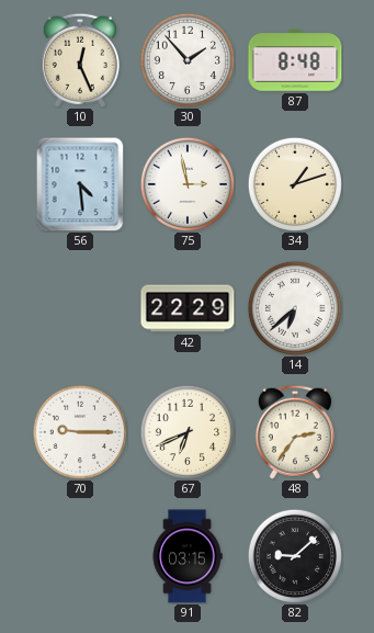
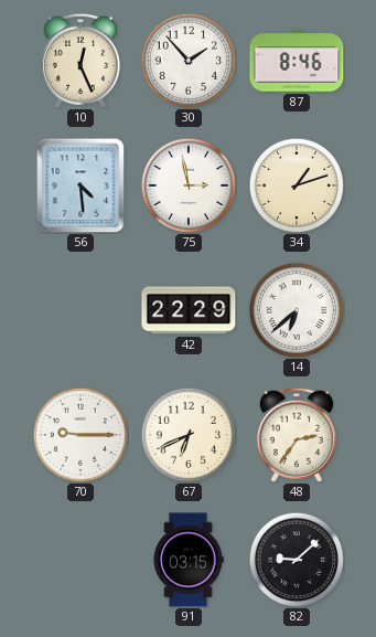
87: 8:48 -> 8:46
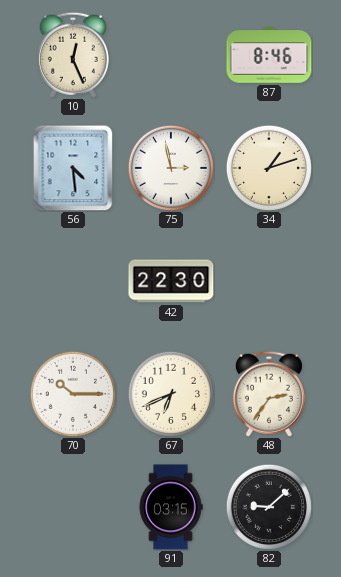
30: 1:53 -> none
42: 22:29 -> 22:30
14: 6:38 -> none
70: 9:15 -> 10:15
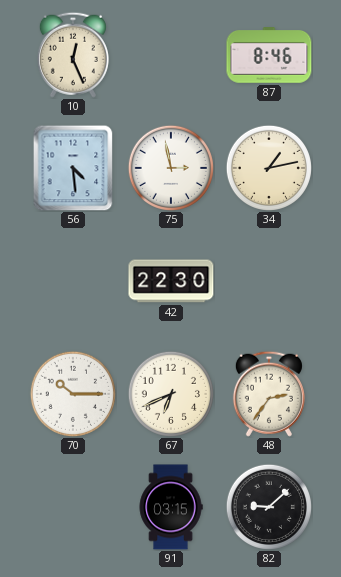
34: 1:12 -> 1:13
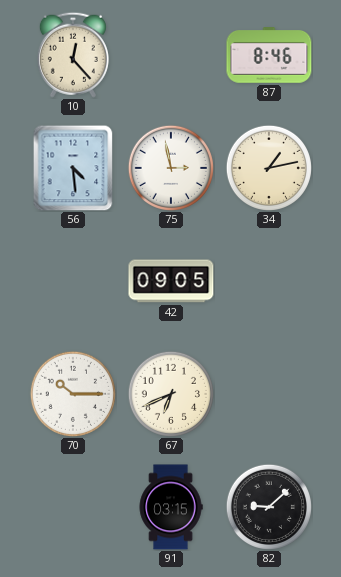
10: 12:26 -> 12:23
42: 22:30 -> 09:05
48: 2:36 -> none
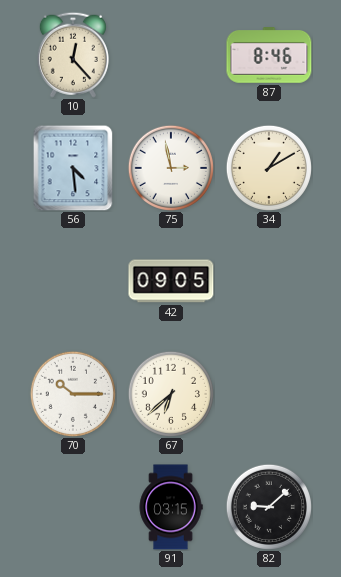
34: 1:13 -> 1:10
67: 6:41 -> 6:38
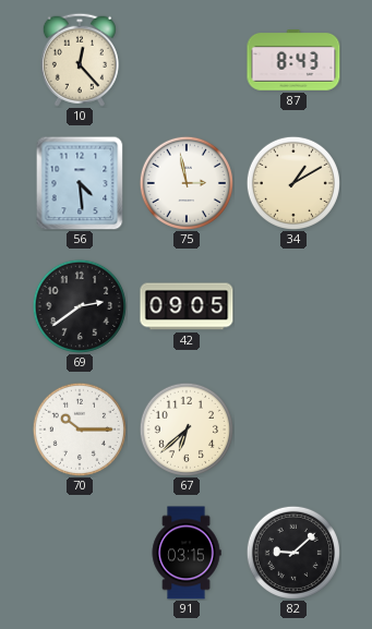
87: 8:46 -> 8:43
69: none -> 2:39
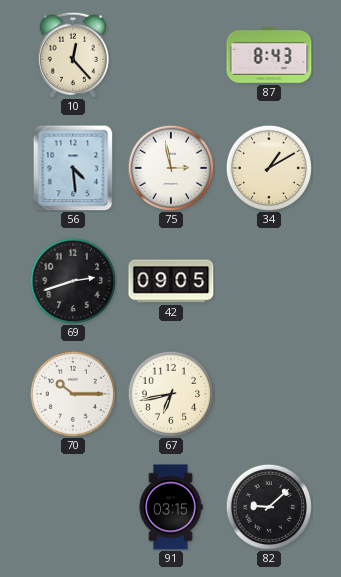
69: 2:39 -> 2:42
67: 6:38 -> 6:43
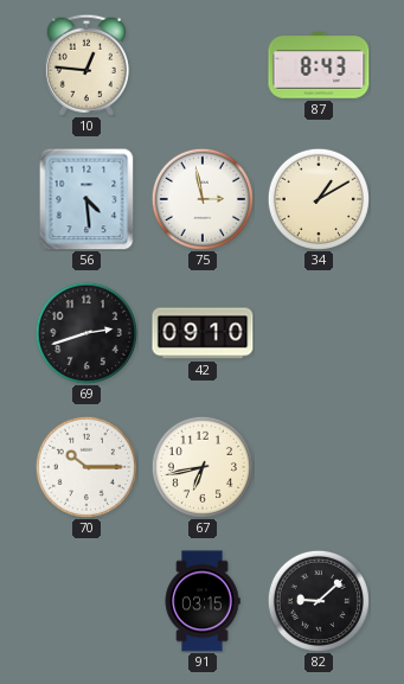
10: 12:23 -> 12:46
42: 09:05 -> 09:10
